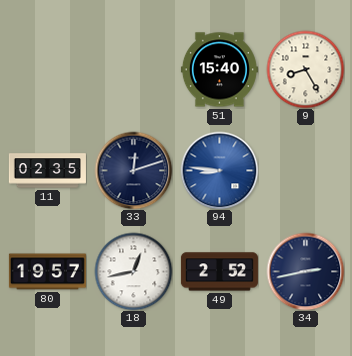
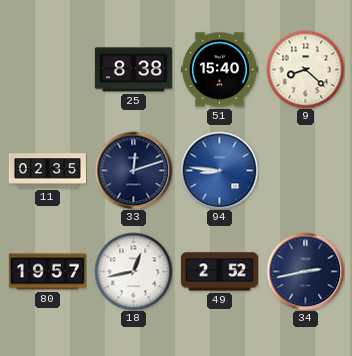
25: none -> 8:38
9: 8:25 -> 8:22
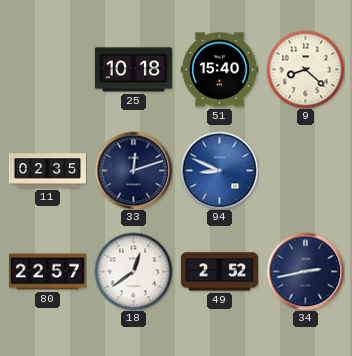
25: 8:38 -> 10:18
94: 8:46 -> 8:49
80: 19:57 -> 22:57
18: 12:43 -> 12:39
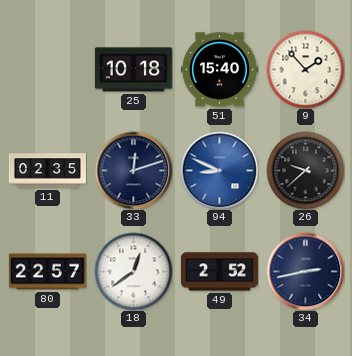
9: 8:22 -> 1:53
26: none -> 9:38
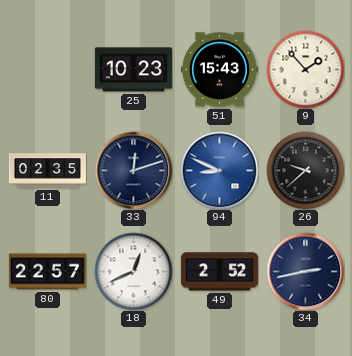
25: 10:18 -> 10:23
51: 15:40 -> 15:43
18: 12:39 -> 12:41
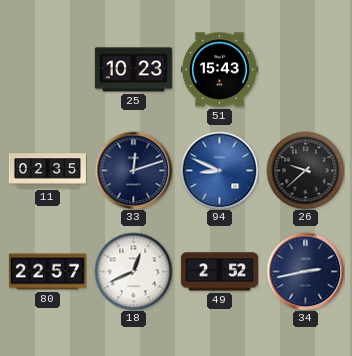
9: 1:53 -> none
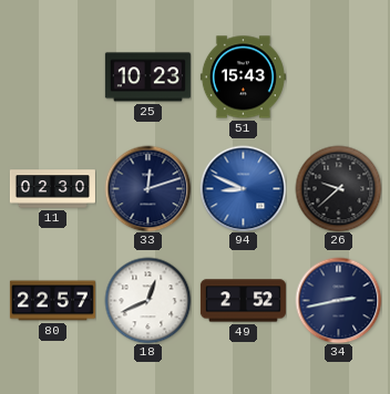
11: 02:35 -> 02:30
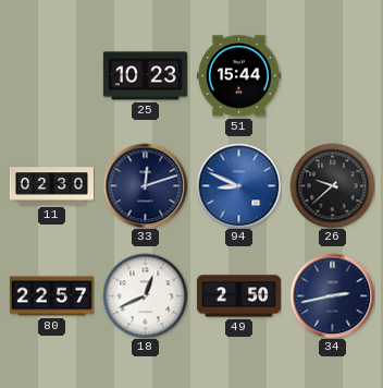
51: 15:43 -> 15:44
49: 2:52 -> 2:50
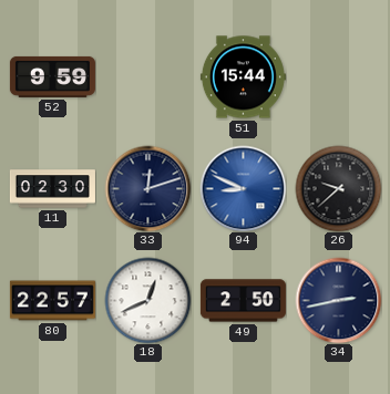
52: none -> 9:59
25: 10:23 -> none
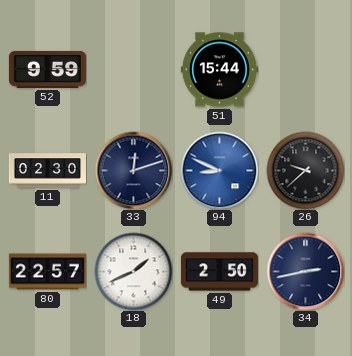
18: 12:41 -> 1:41
